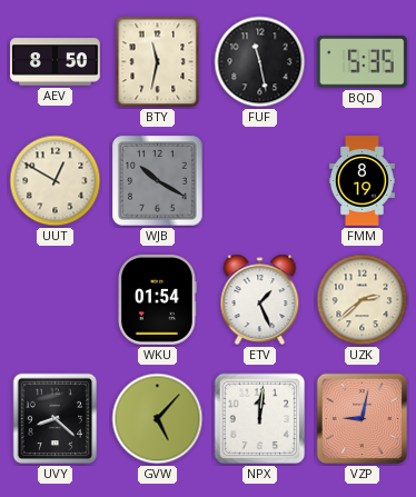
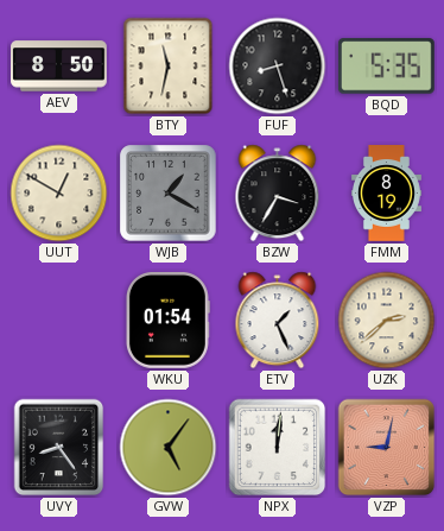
FUF: 11:28 -> 8:27
WJB: 10:20 -> 1:20
BZW: none -> 3:35
UVY: 8:22 -> 8:24
GVW: 5:07 -> 5:06
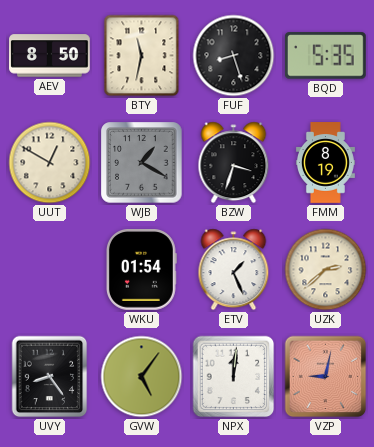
BZW: 3:35 -> 3:33
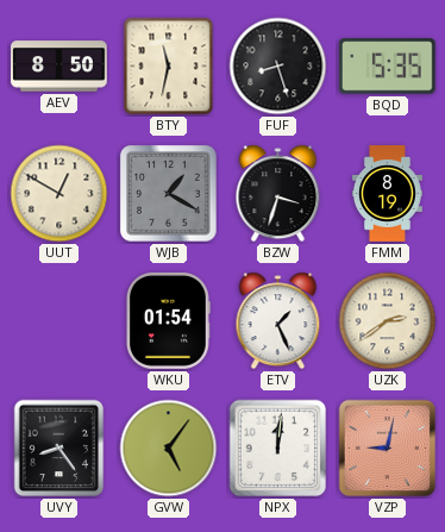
UZK: 2:38 -> 2:39
